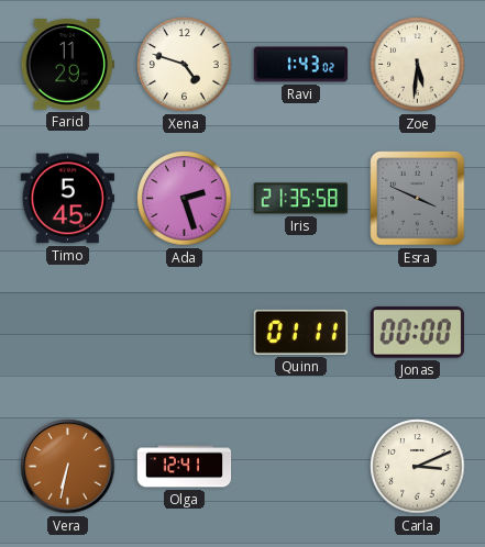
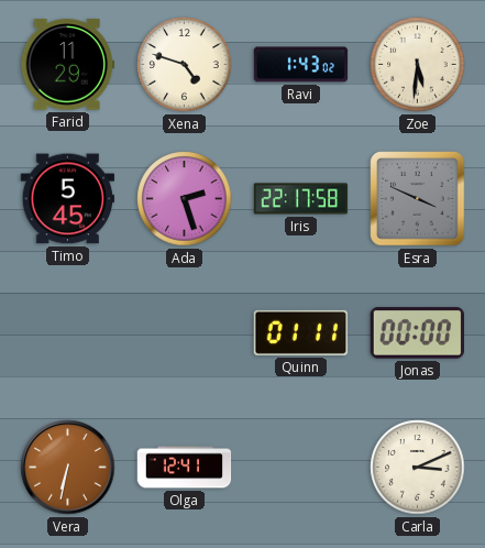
Iris: 21:35 -> 22:17
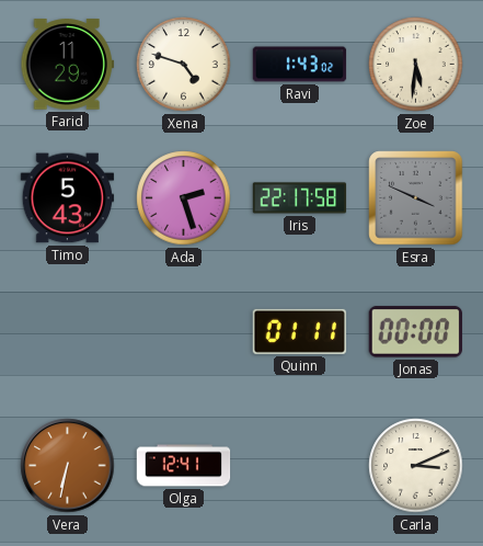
Timo: 5:45 -> 5:43
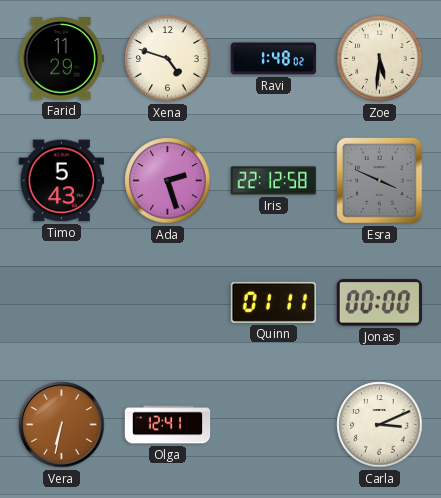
Ravi: 1:43 -> 1:48
Iris: 22:17 -> 22:12
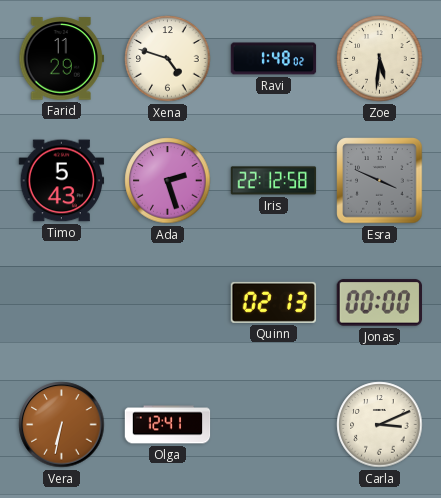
Quinn: 01:11 -> 02:13
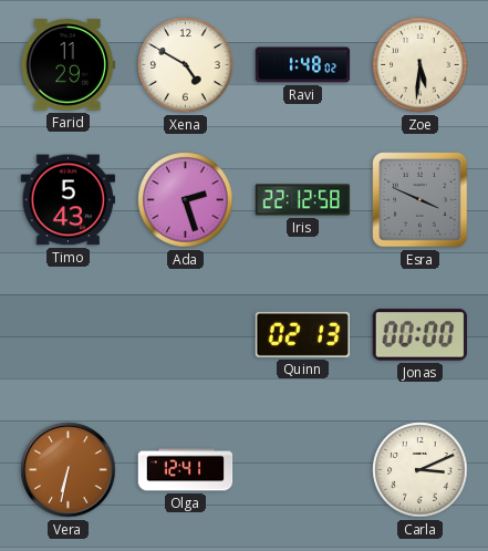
Xena: 4:48 -> 4:50
